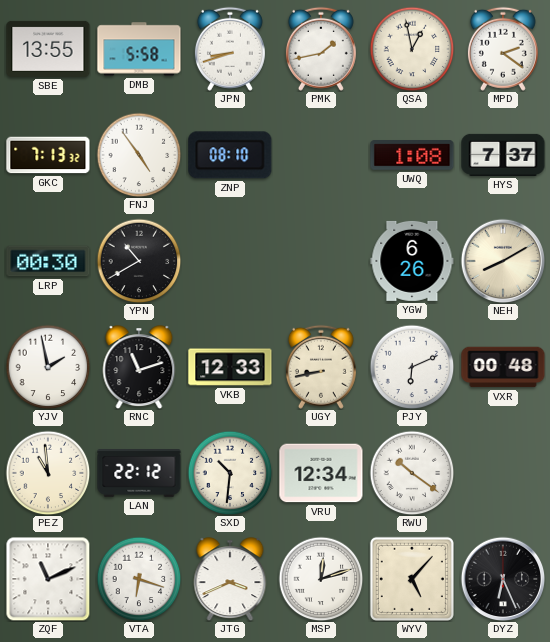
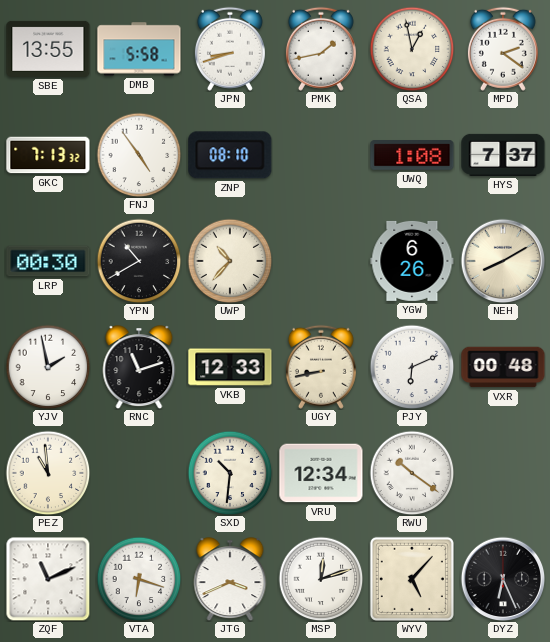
UWP: none -> 10:37
LAN: 22:12 -> none
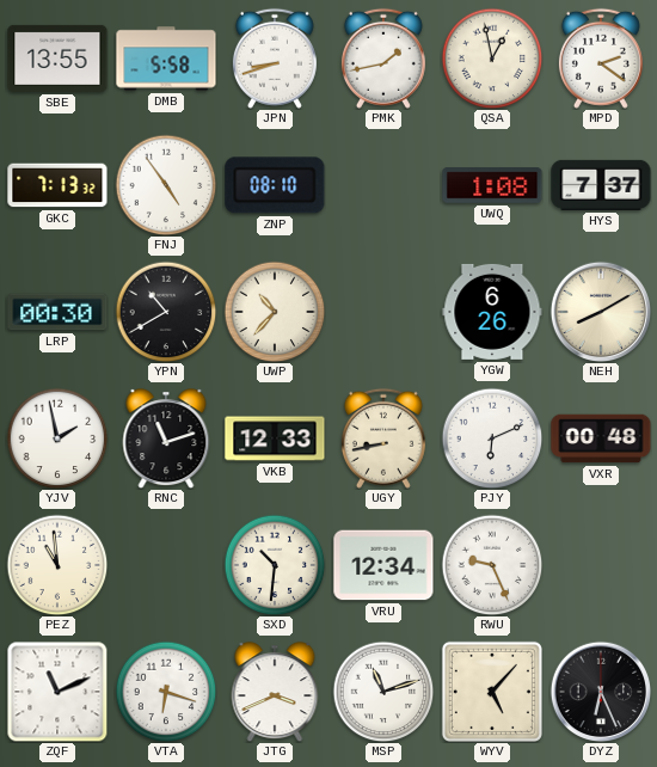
RWU: 10:21 -> 9:26
MSP: 12:12 -> 11:12
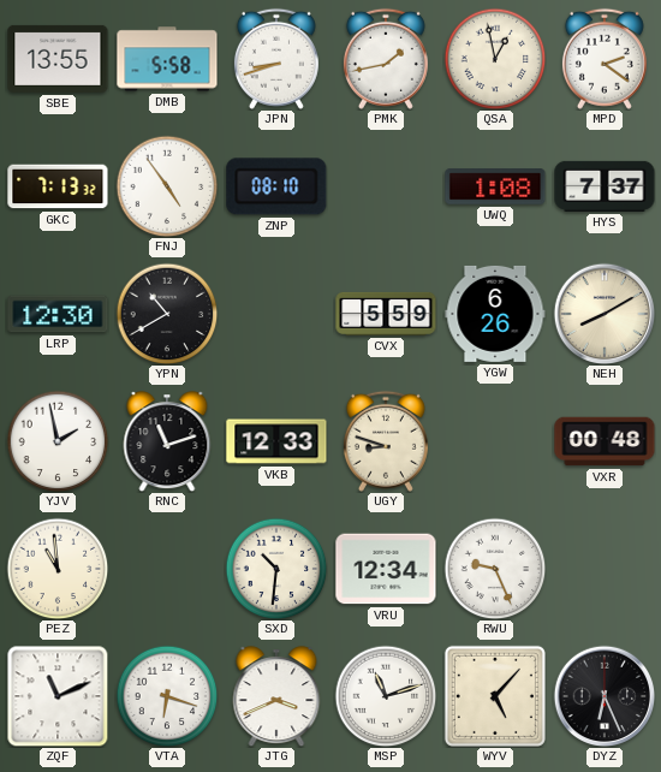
LRP: 00:30 -> 12:30
UWP: 10:37 -> none
CVX: none -> 5:59
UGY: 8:43 -> 8:48
PJY: 6:11 -> none
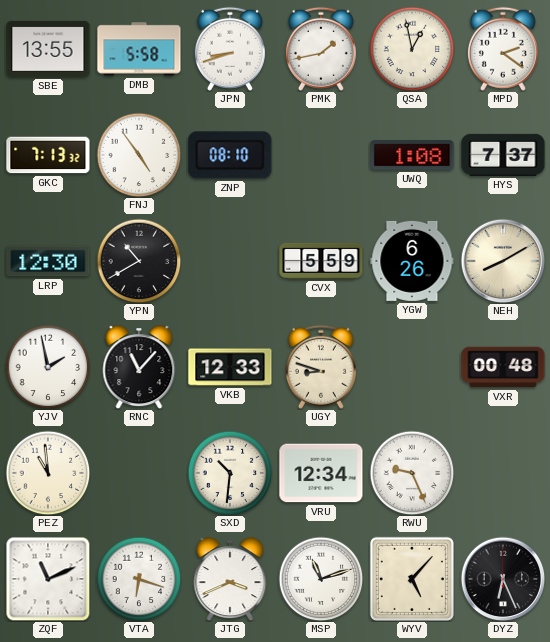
RNC: 11:12 -> 11:07
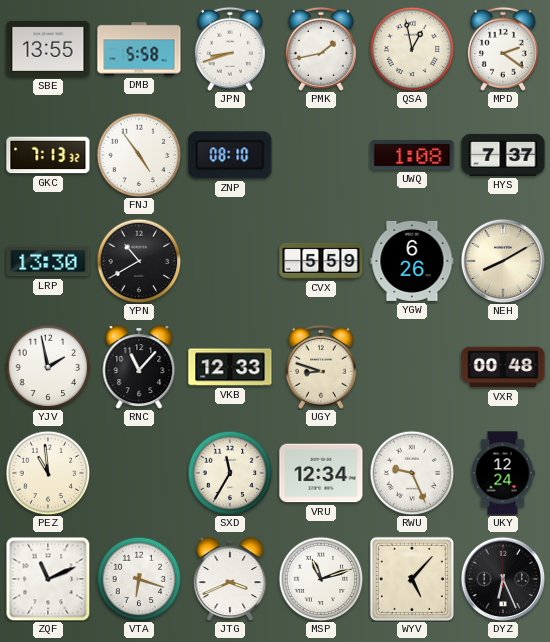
LRP: 12:30 -> 13:30
SXD: 10:31 -> 11:35
UKY: none -> 12:24
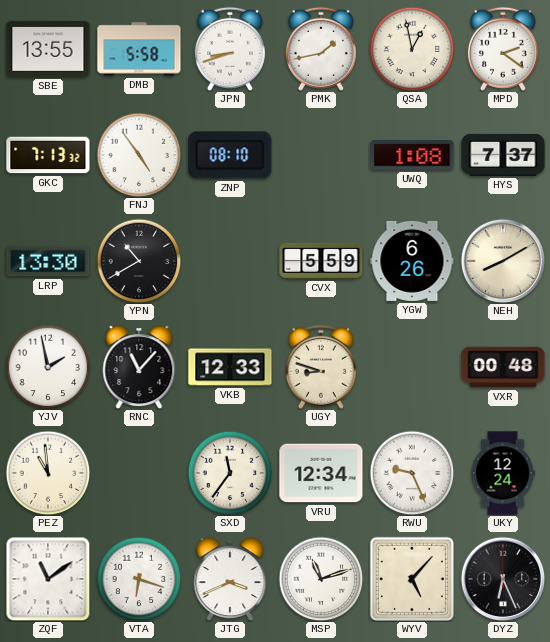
SXD: 11:35 -> 11:36
ZQF: 11:11 -> 11:09
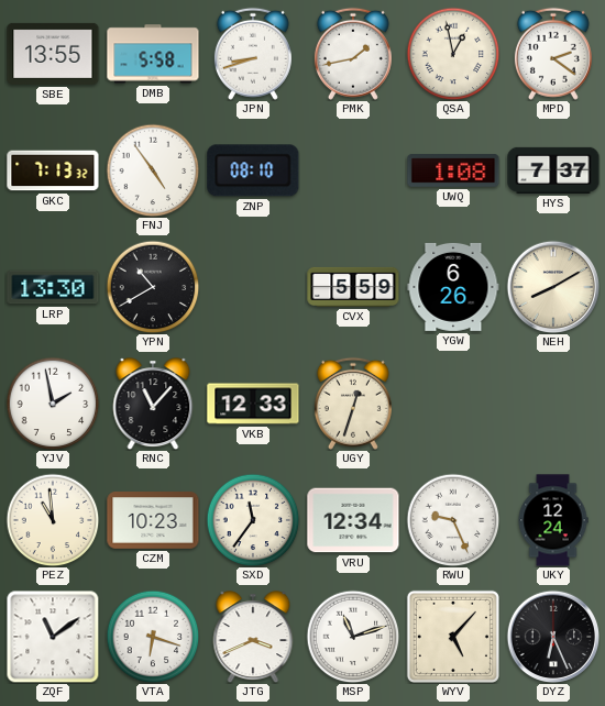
UGY: 8:48 -> 12:33
VXR: 00:48 -> none
CZM: none -> 10:23
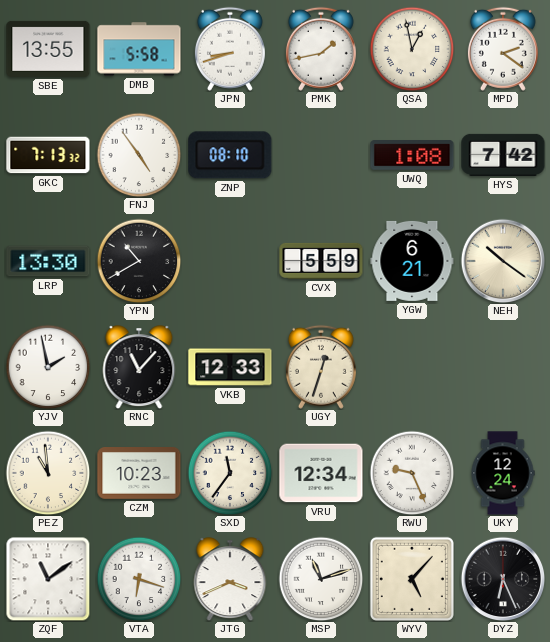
HYS: 7:37 -> 7:42
YGW: 6:26 -> 6:21
NEH: 8:10 -> 10:21
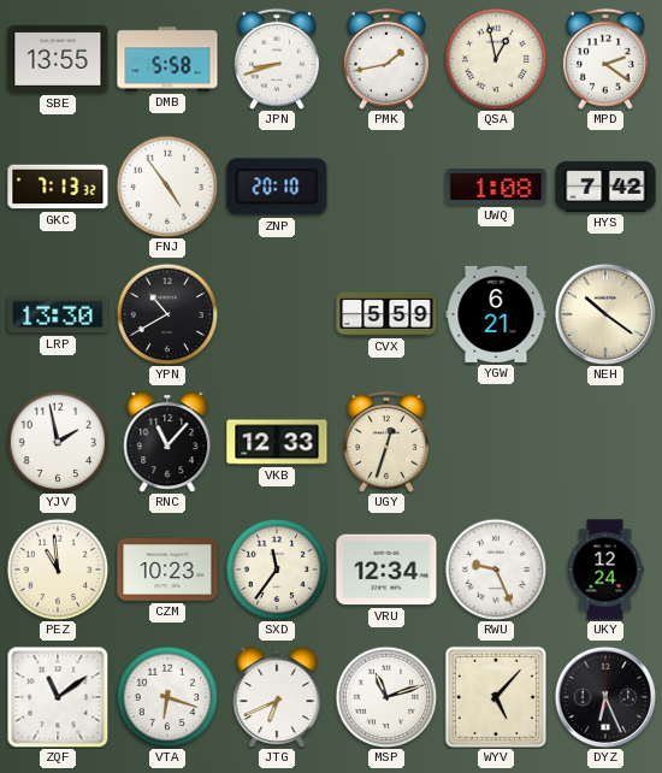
ZNP: 08:10 -> 20:10
JTG: 3:41 -> 6:41
